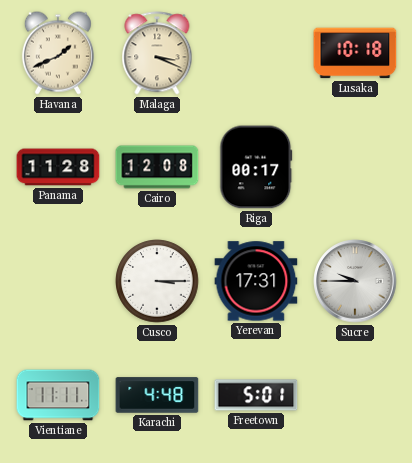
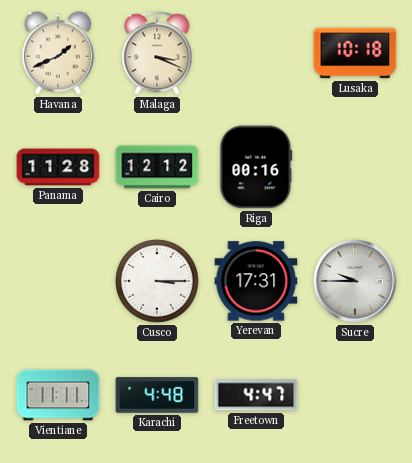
Cairo: 12:08 -> 12:12
Riga: 00:17 -> 00:16
Freetown: 5:01 -> 4:47
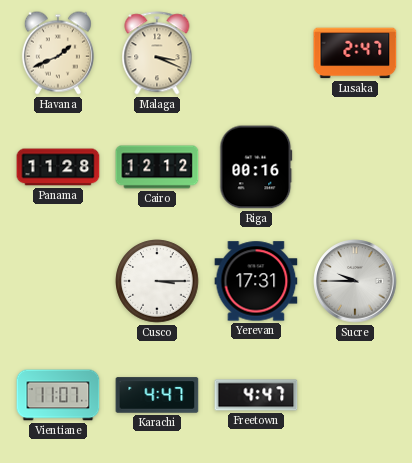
Lusaka: 10:18 -> 2:47
Vientiane: 11:11 -> 11:07
Karachi: 4:48 -> 4:47
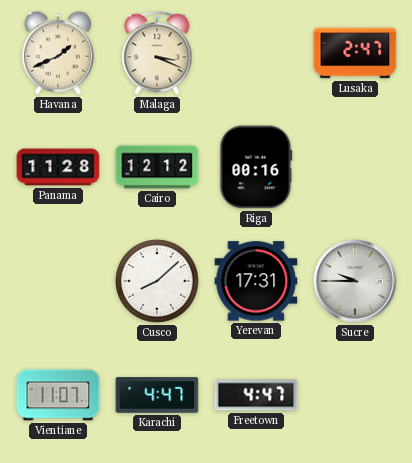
Cusco: 3:15 -> 8:08
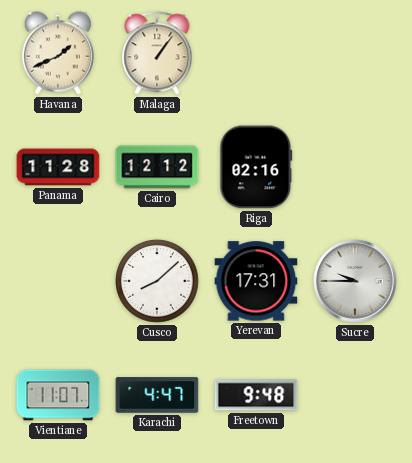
Malaga: 3:19 -> 1:06
Lusaka: 2:47 -> none
Riga: 00:16 -> 02:16
Freetown: 4:47 -> 9:48
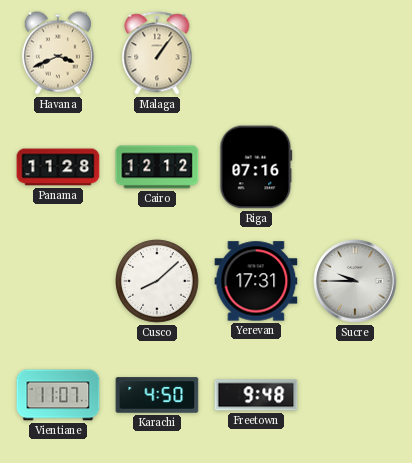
Havana: 1:41 -> 3:41
Riga: 02:16 -> 07:16
Karachi: 4:47 -> 4:50
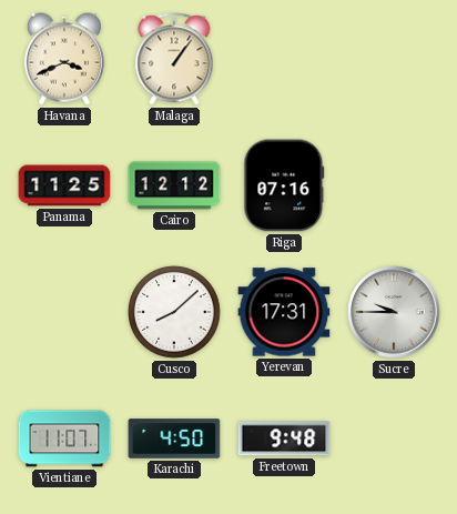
Panama: 11:28 -> 11:25
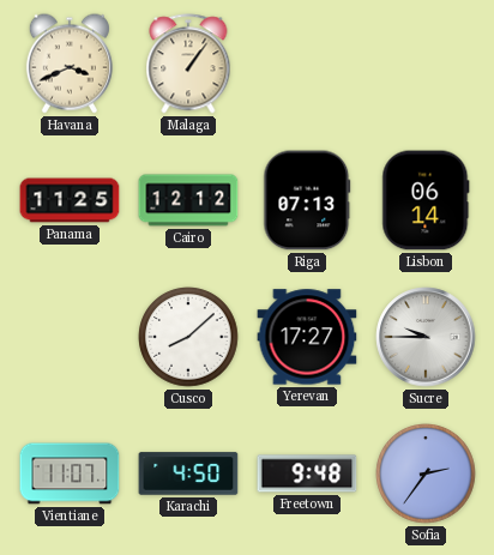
Riga: 07:16 -> 07:13
Lisbon: none -> 06:14
Yerevan: 17:31 -> 17:27
Sofia: none -> 2:36
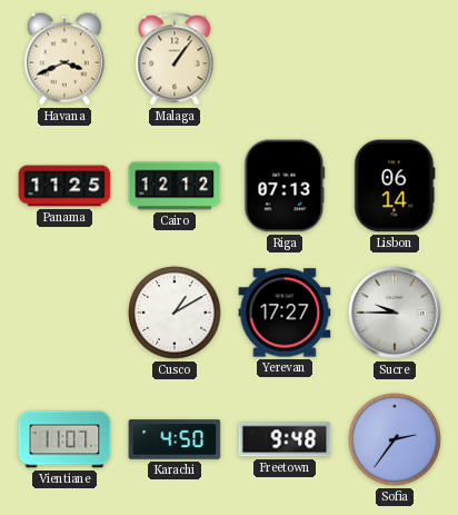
Cusco: 8:08 -> 1:10
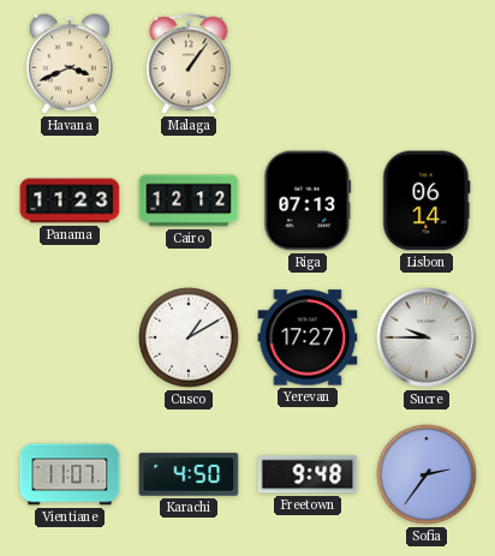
Panama: 11:25 -> 11:23
